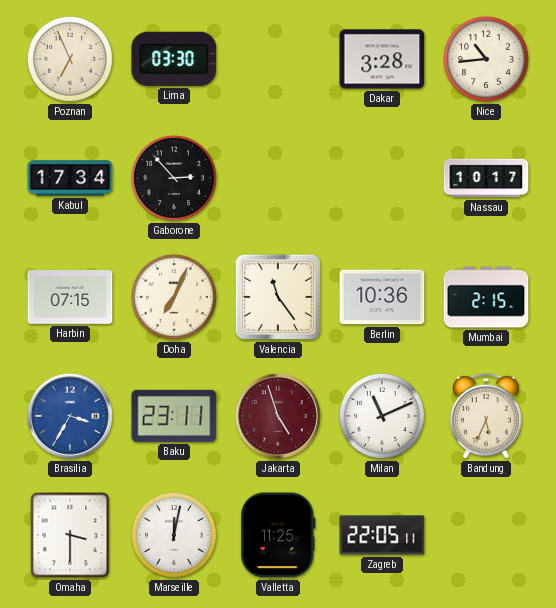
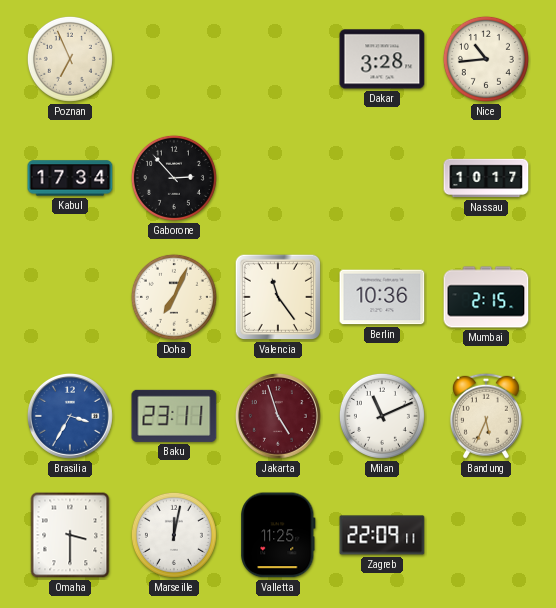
Lima: 03:30 -> none
Harbin: 07:15 -> none
Zagreb: 22:05 -> 22:09
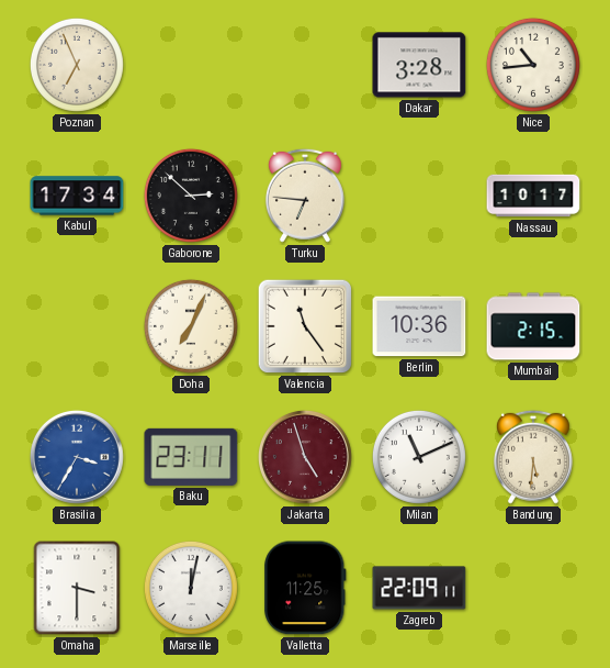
Gaborone: 2:53 -> 2:52
Turku: none -> 6:46
Bandung: 5:34 -> 5:31
